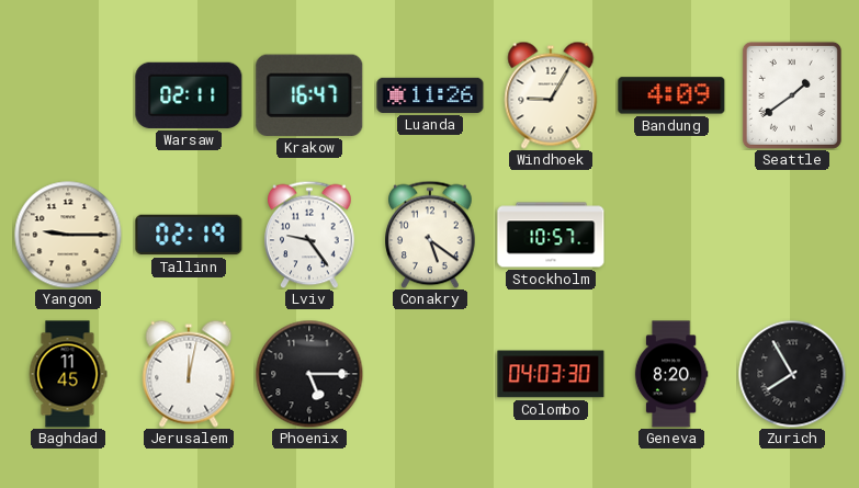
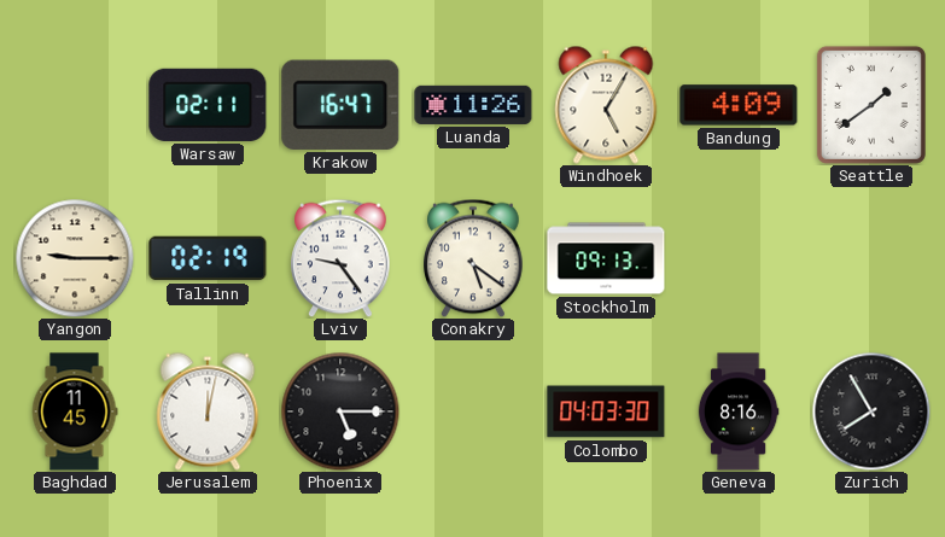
Windhoek: 9:05 -> 5:05
Stockholm: 10:57 -> 09:13
Geneva: 8:20 -> 8:16
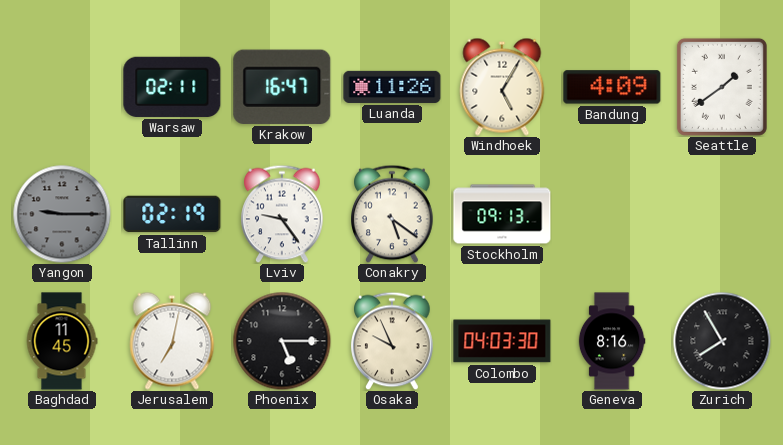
Yangon dial: cream -> grey
Jerusalem: 12:02 -> 7:02
Osaka: none -> 9:56
